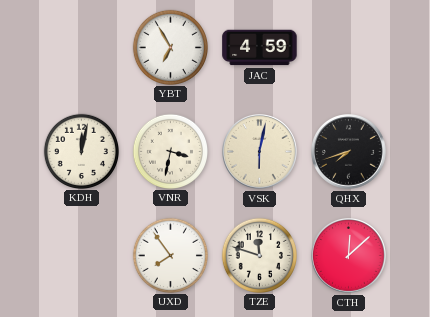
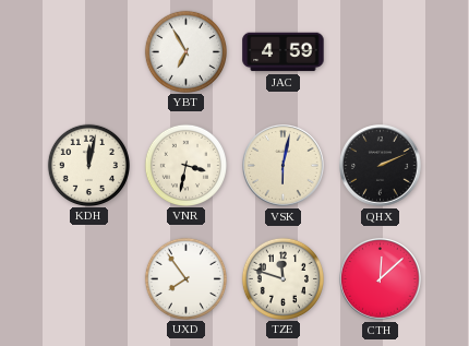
QHX: 7:42 -> 2:11
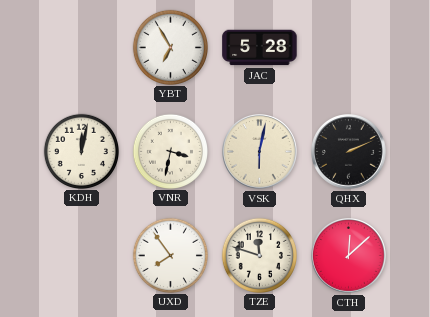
JAC: 4:59 -> 5:28
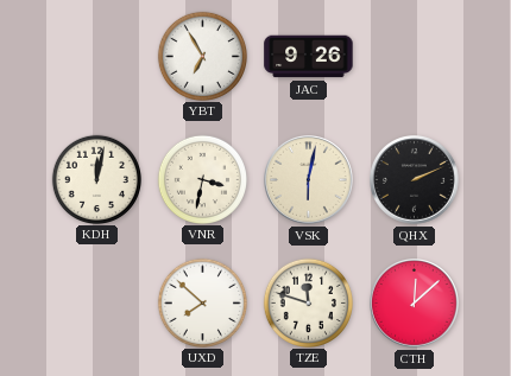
JAC: 5:28 -> 9:26
UXD: 7:54 -> 7:52
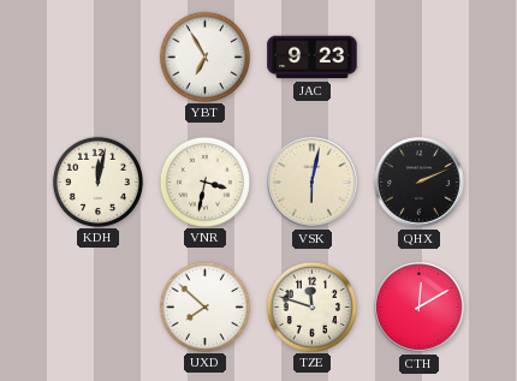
JAC: 9:26 -> 9:23
CTH: 12:08 -> 12:10
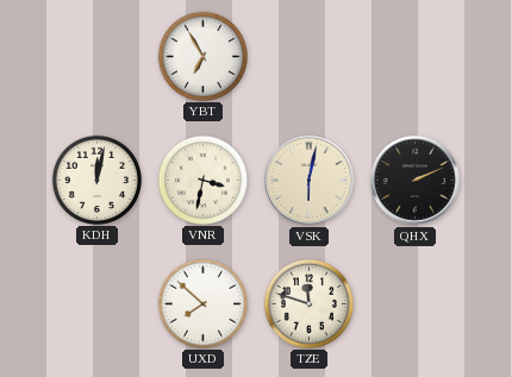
JAC: 9:23 -> none
CTH: 12:10 -> none
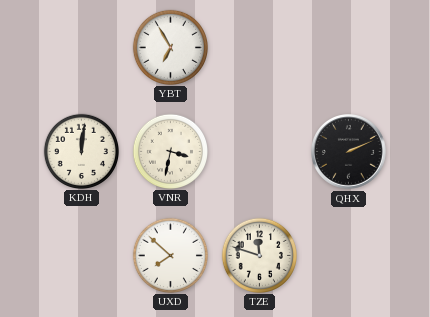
KDH: 12:02 -> 12:01
VSK: 6:02 -> none
